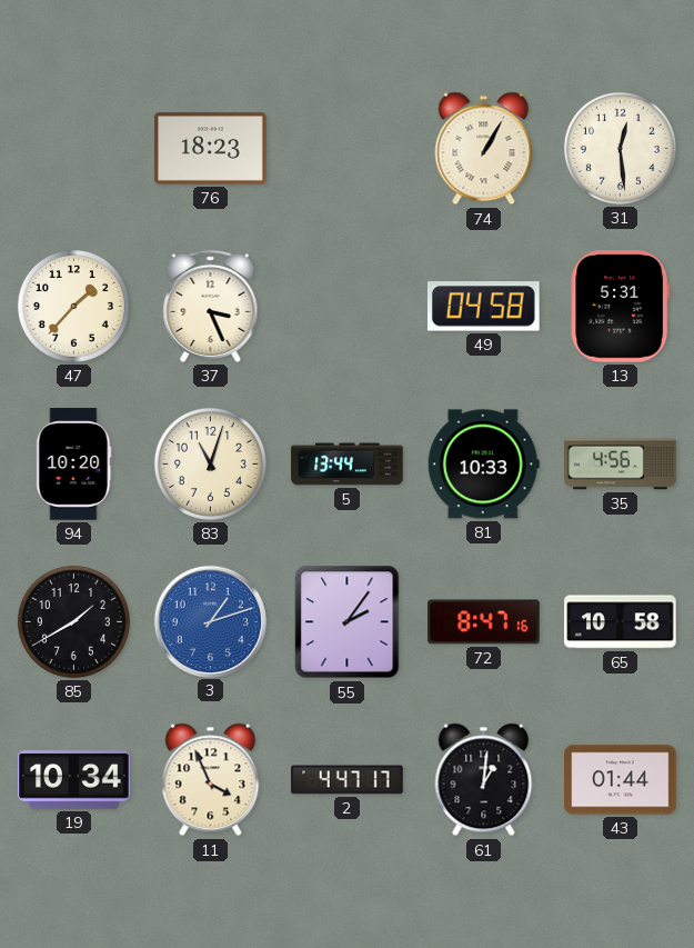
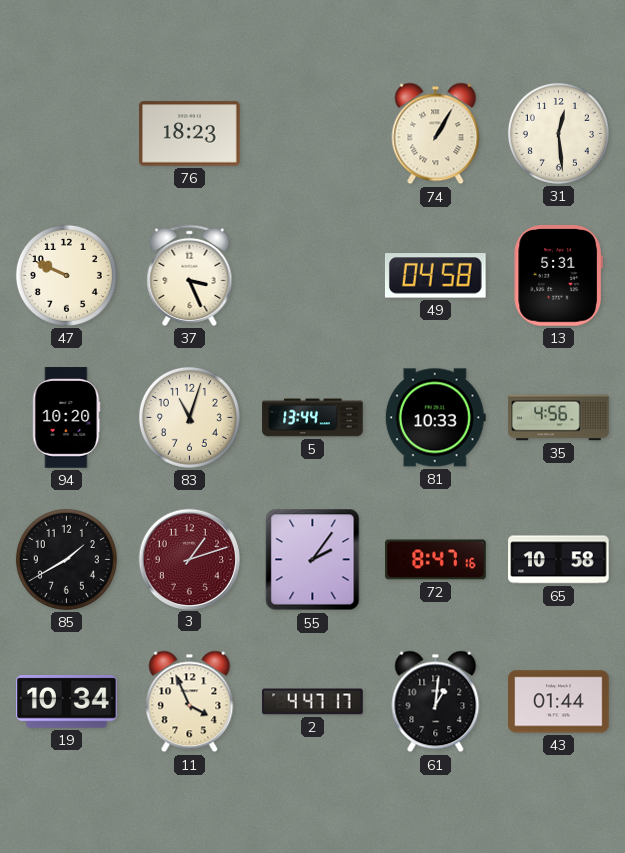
47: 1:37 -> 9:49
3 dial: blue -> burgundy
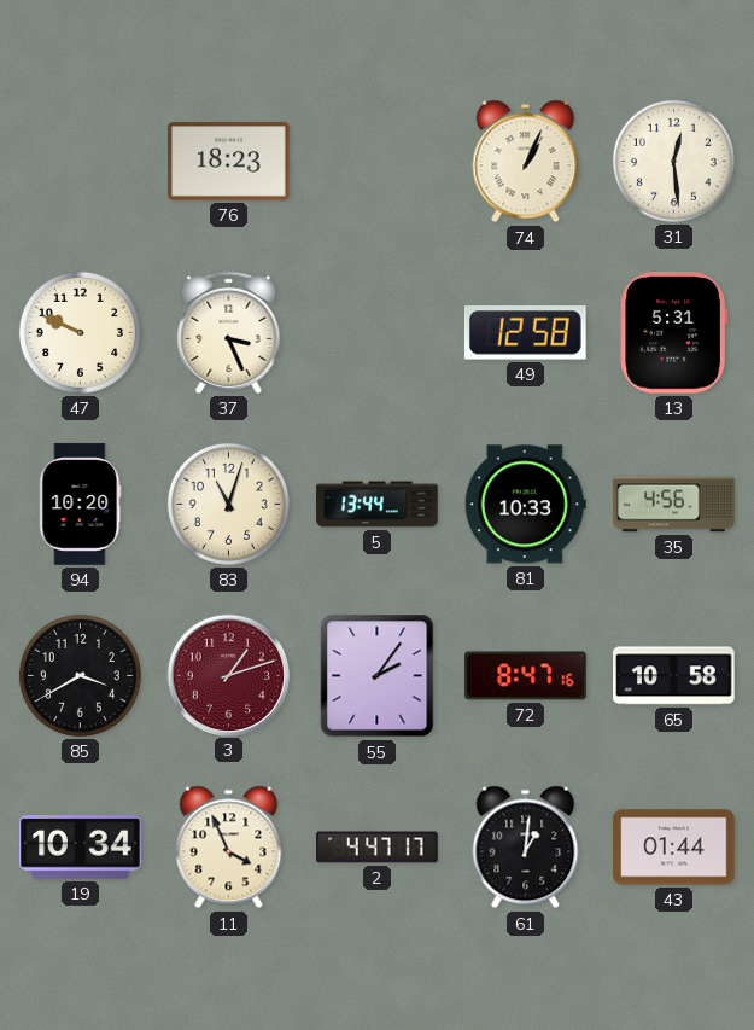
74: 1:05 -> 1:04
49: 04:58 -> 12:58
85: 1:40 -> 3:40
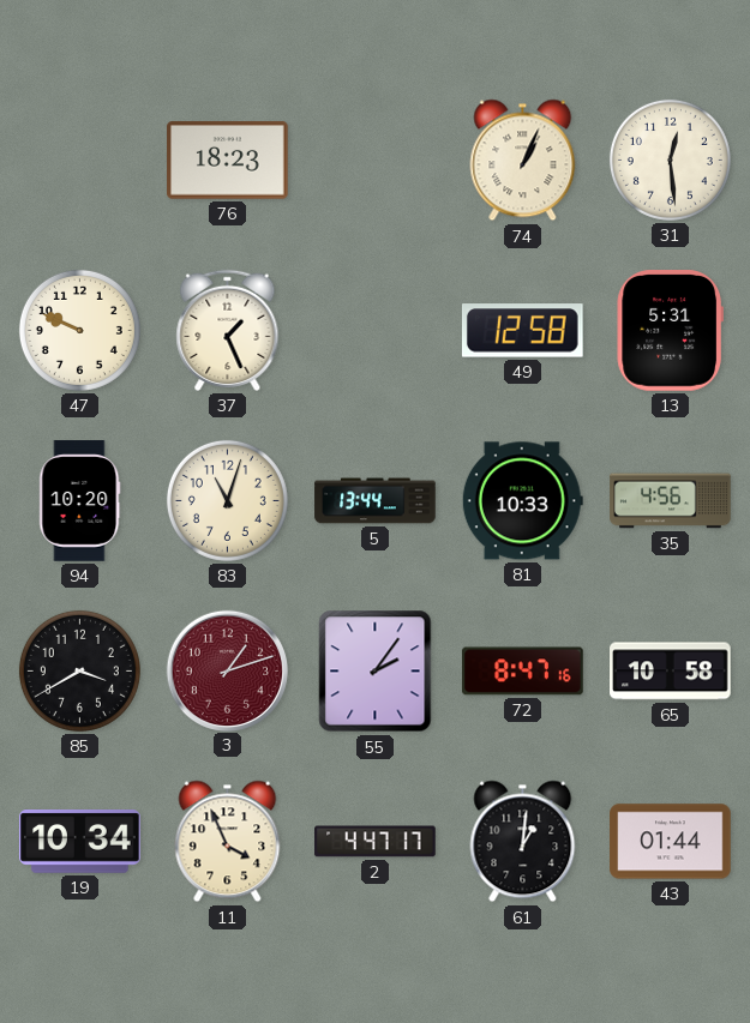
37: 3:26 -> 1:26
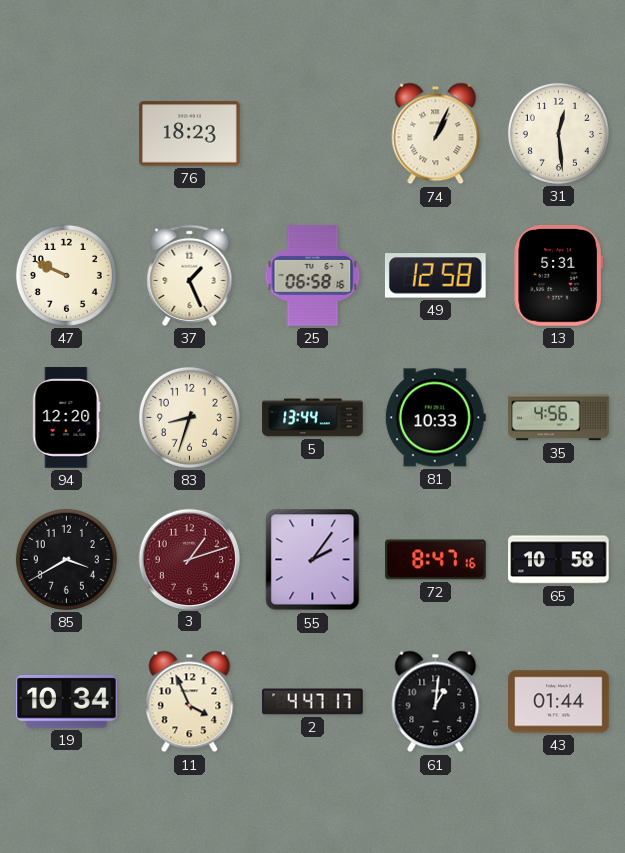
25: none -> 06:58
94: 10:20 -> 12:20
83: 11:03 -> 8:33
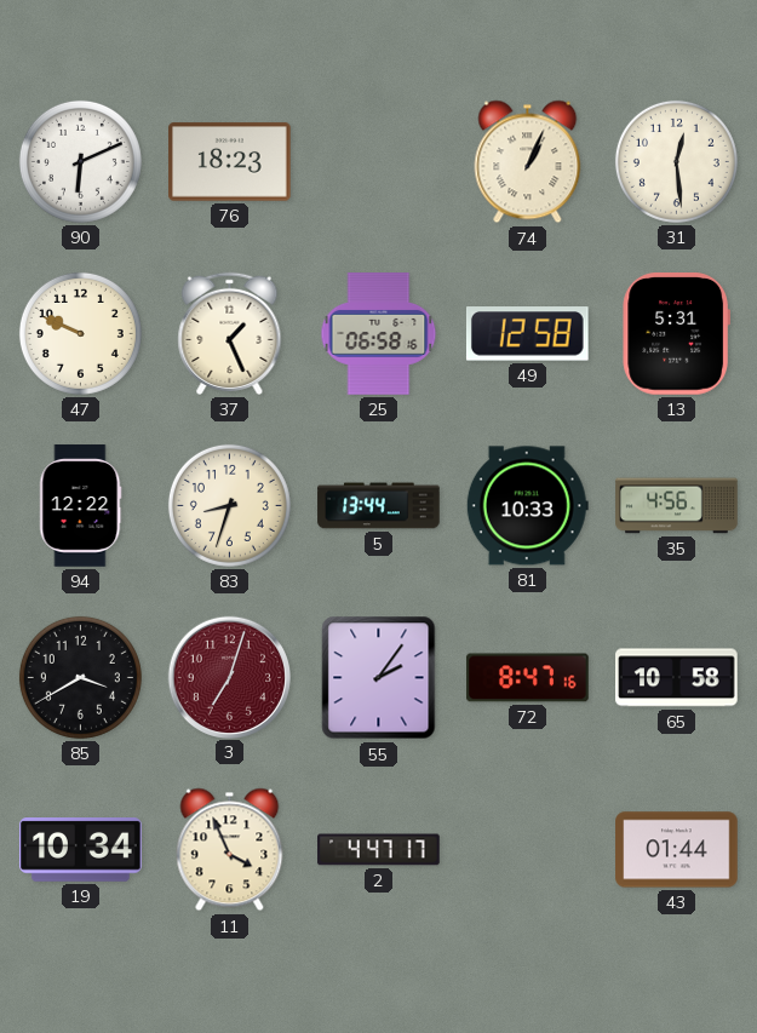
90: none -> 6:11
94: 12:20 -> 12:22
3: 1:12 -> 7:03
61: 1:01 -> none
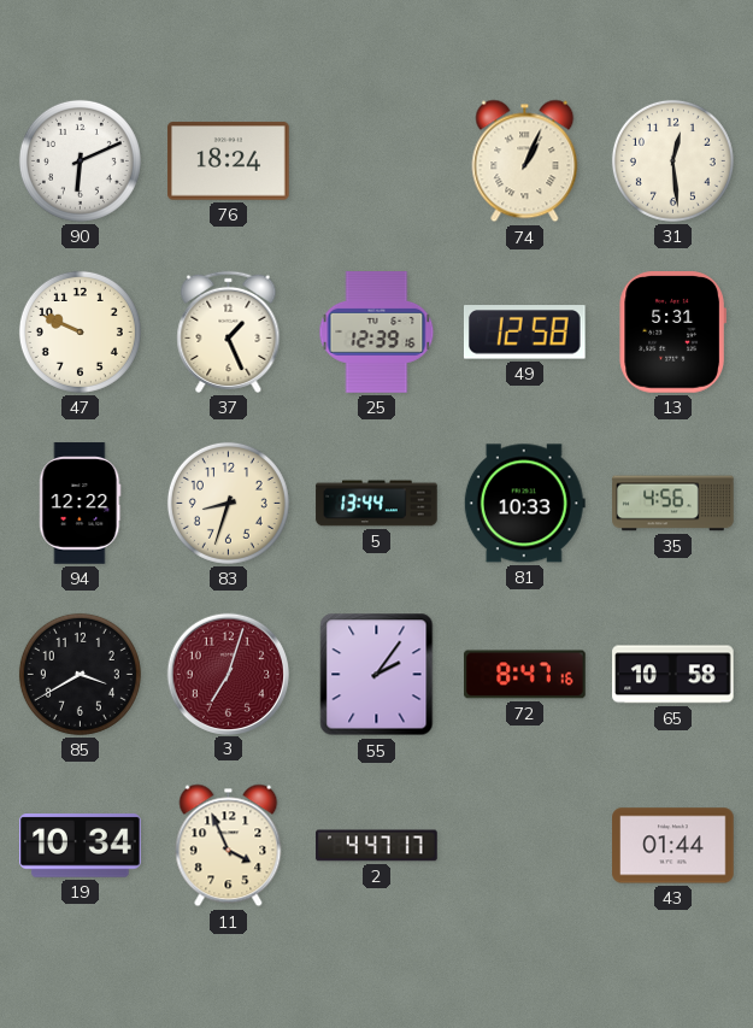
76: 18:23 -> 18:24
25: 06:58 -> 12:39
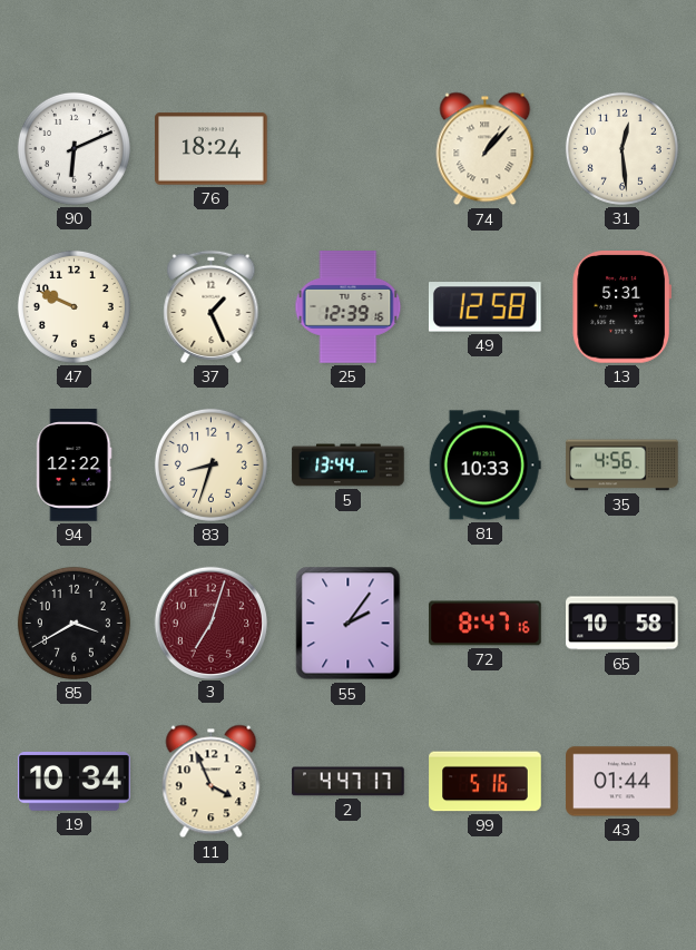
74: 1:04 -> 1:07
99: none -> 5:16
